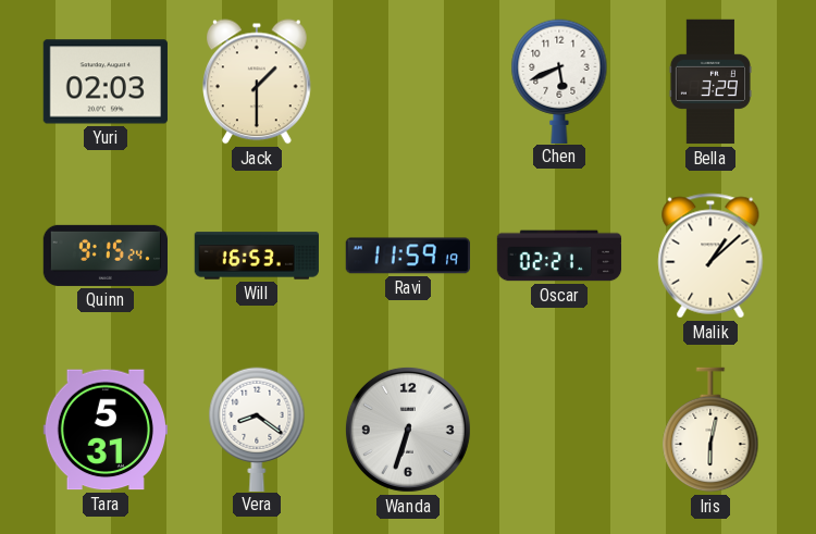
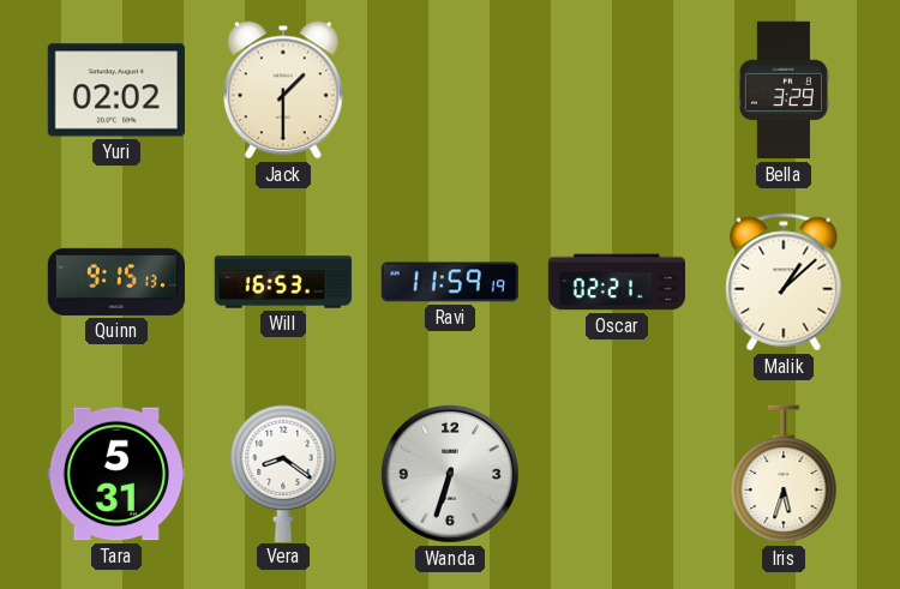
Yuri: 02:03 -> 02:02
Chen: 5:41 -> none
Quinn: 9:15:24 -> 9:15:13
Iris: 6:02 -> 5:33
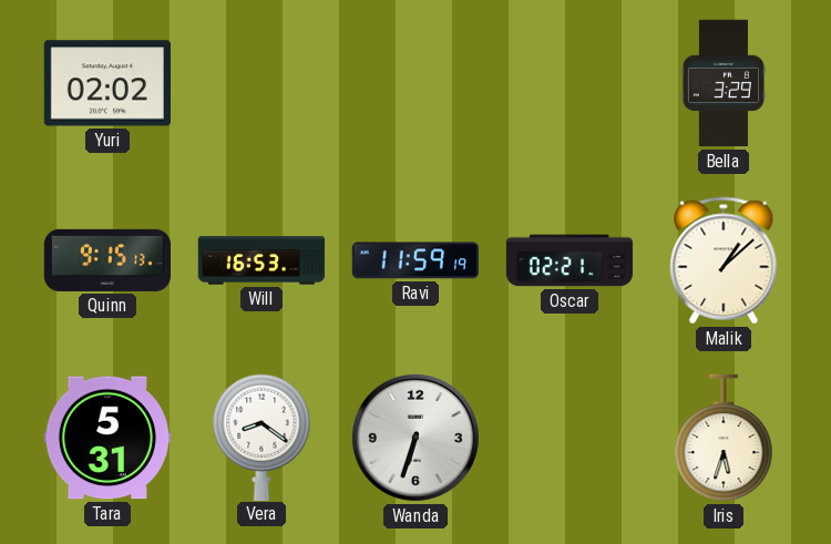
Jack: 1:30 -> none
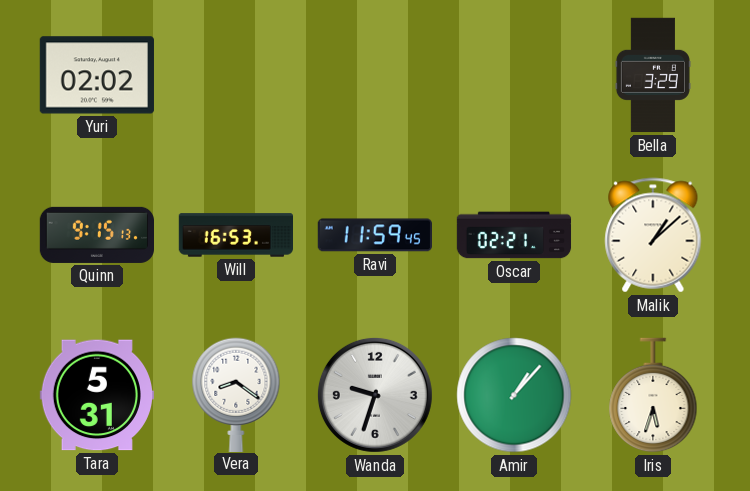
Ravi: 11:59:19 -> 11:59:45
Wanda: 6:33 -> 9:33
Amir: none -> 1:07
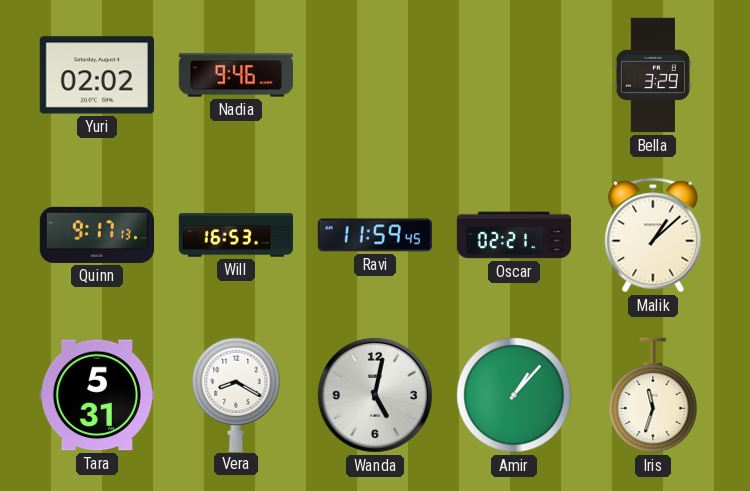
Nadia: none -> 9:46
Quinn: 9:15 -> 9:17
Vera: 8:21 -> 8:20
Wanda: 9:33 -> 5:02
Iris: 5:33 -> 11:33
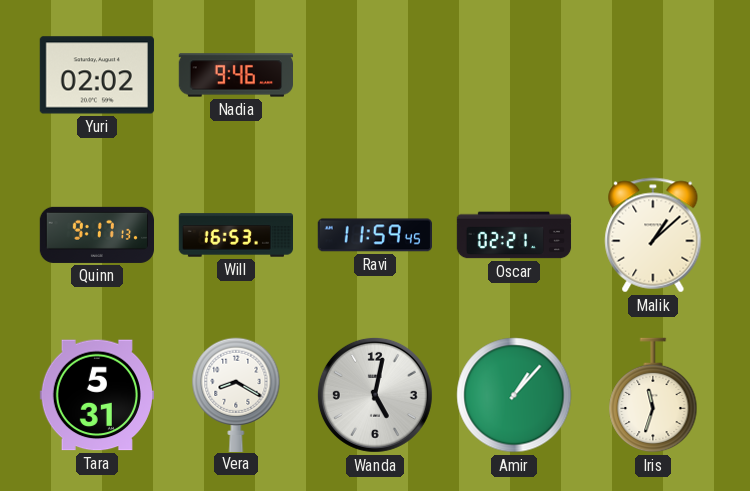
Bella: 3:29 -> none
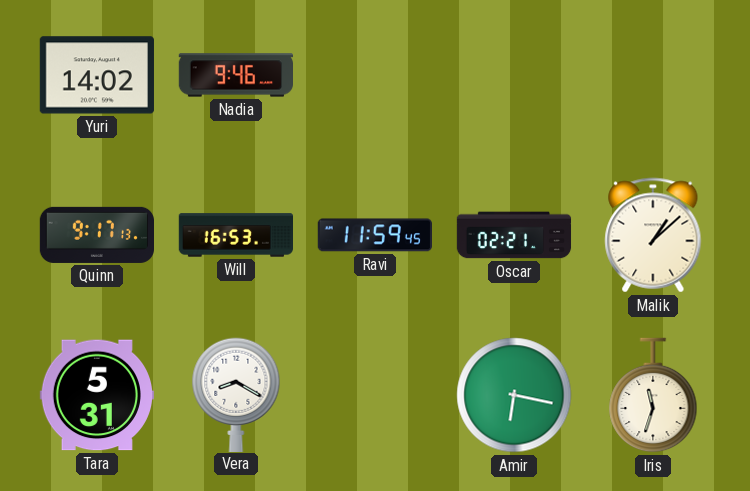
Yuri: 02:02 -> 14:02
Wanda: 5:02 -> none
Amir: 1:07 -> 6:17
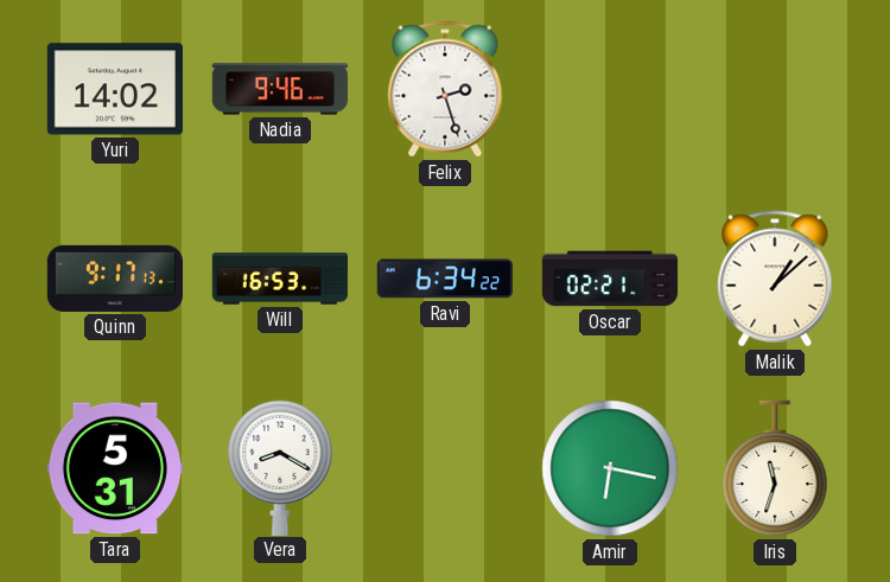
Felix: none -> 2:27
Ravi: 11:59 -> 6:34
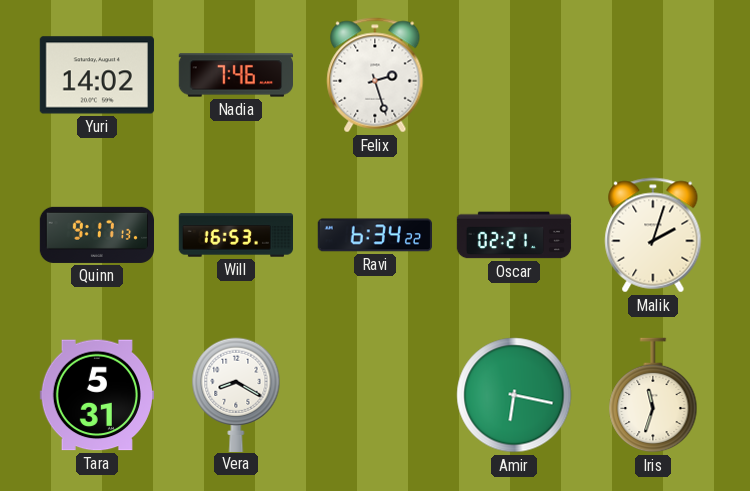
Nadia: 9:46 -> 7:46
Malik: 1:08 -> 2:03
